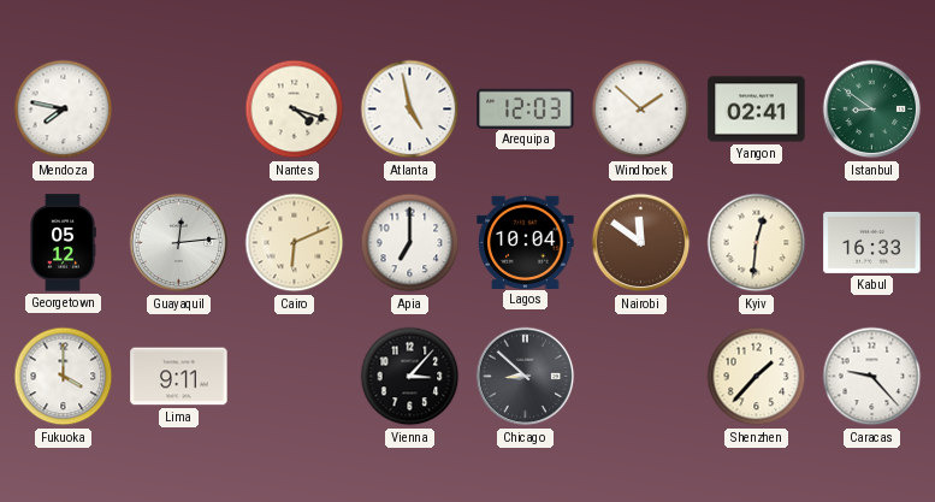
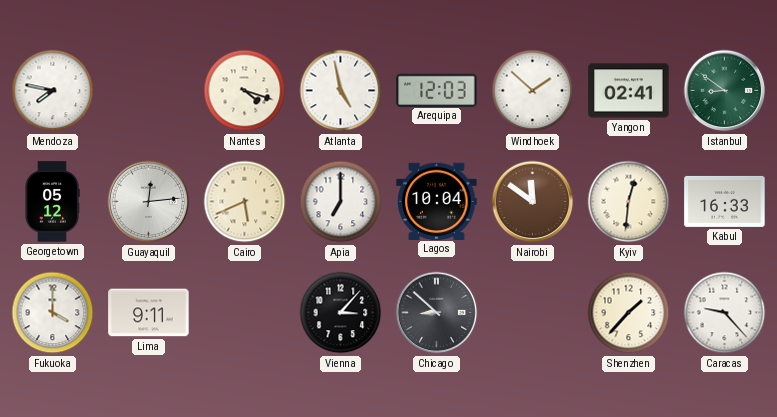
Cairo: 6:11 -> 5:41
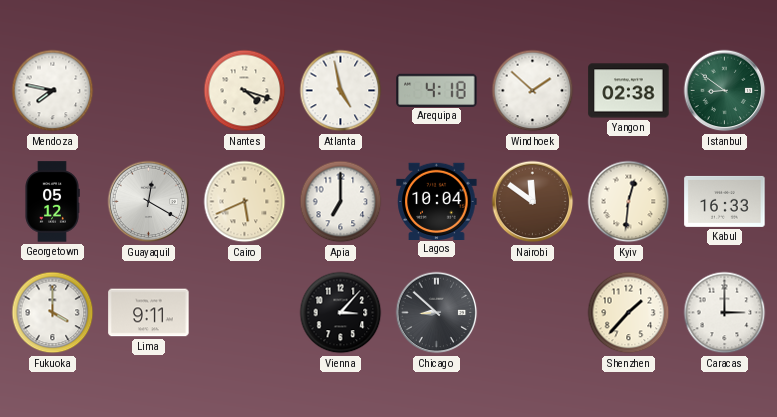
Arequipa: 12:03 -> 4:18
Yangon: 02:41 -> 02:38
Guayaquil: 12:14 -> 12:20
Caracas: 9:23 -> 3:00
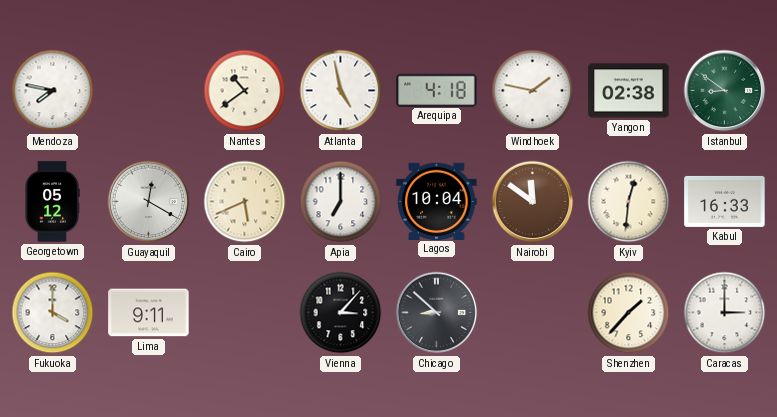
Nantes: 4:18 -> 10:39
Windhoek: 1:52 -> 1:47
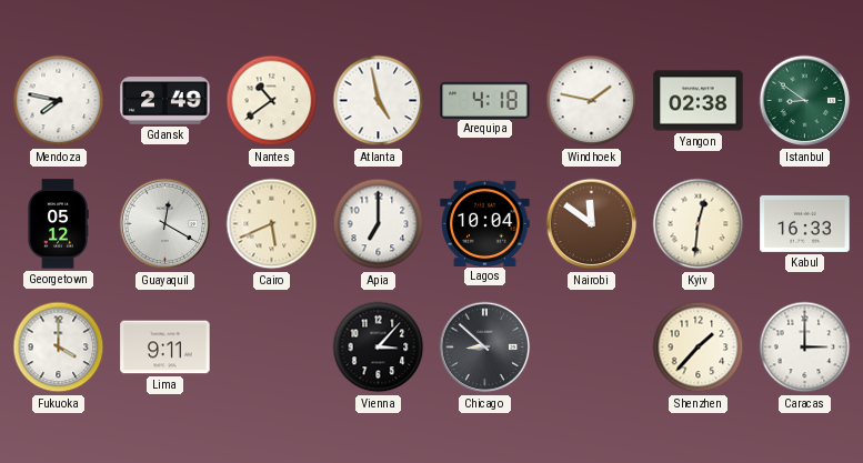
Gdansk: none -> 2:49
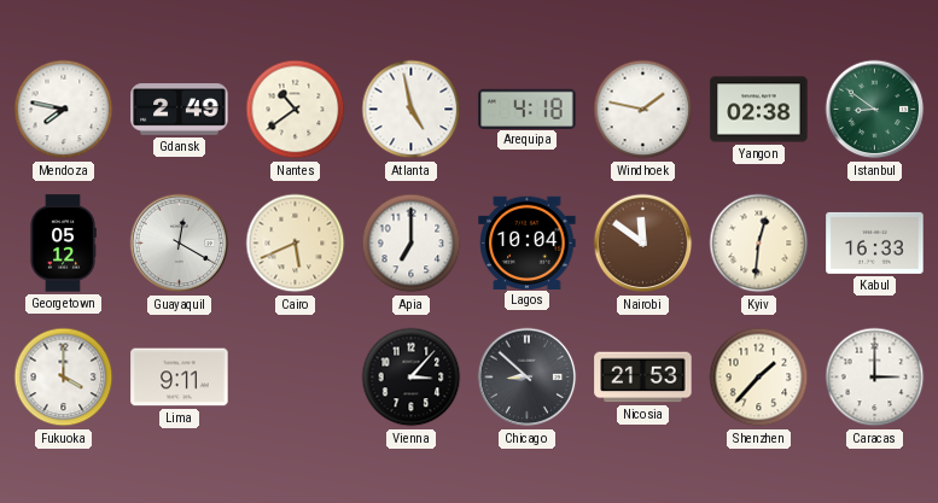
Nicosia: none -> 21:53
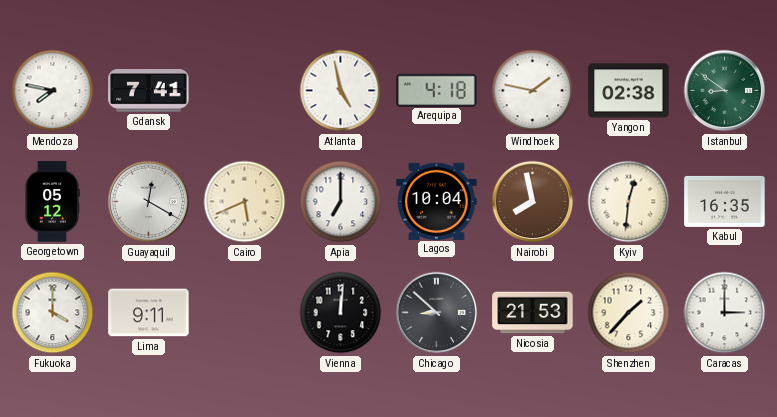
Gdansk: 2:49 -> 7:41
Nantes: 10:39 -> none
Nairobi: 11:51 -> 7:58
Kabul: 16:33 -> 16:35
Vienna: 3:07 -> 12:01
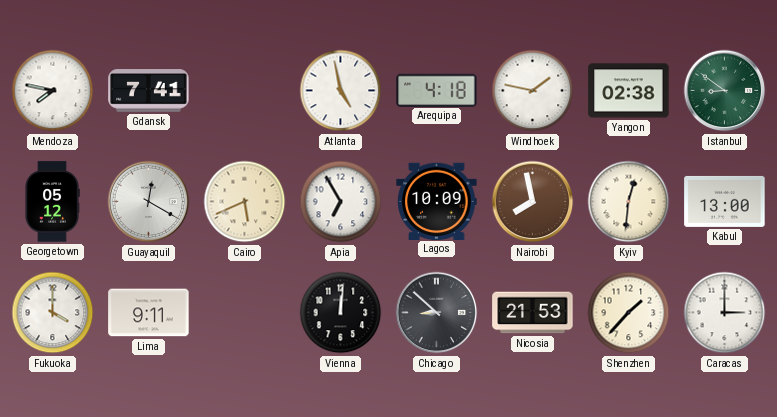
Apia: 7:00 -> 6:55
Lagos: 10:04 -> 10:09
Kabul: 16:35 -> 13:00
